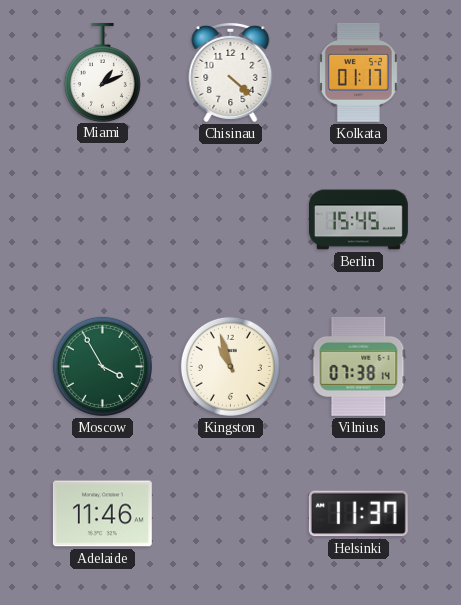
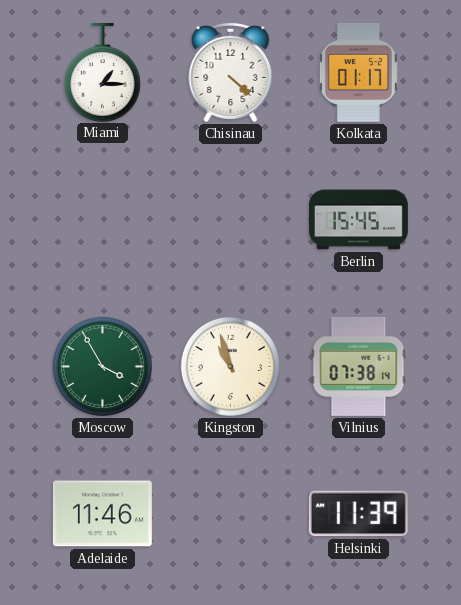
Miami: 1:11 -> 1:15
Helsinki: 11:37 -> 11:39
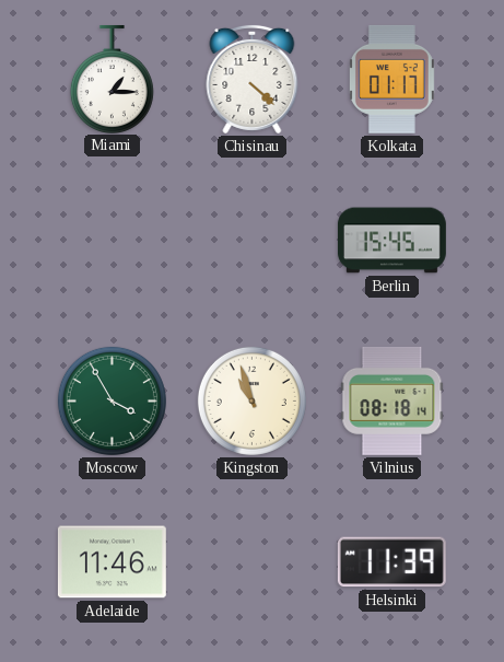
Vilnius: 07:38 -> 08:18
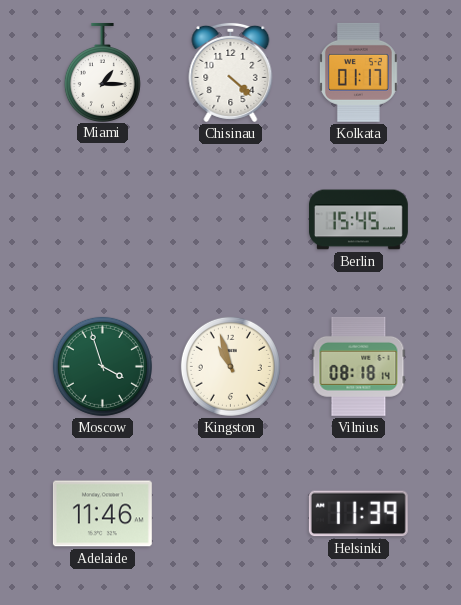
Moscow: 3:55 -> 3:57
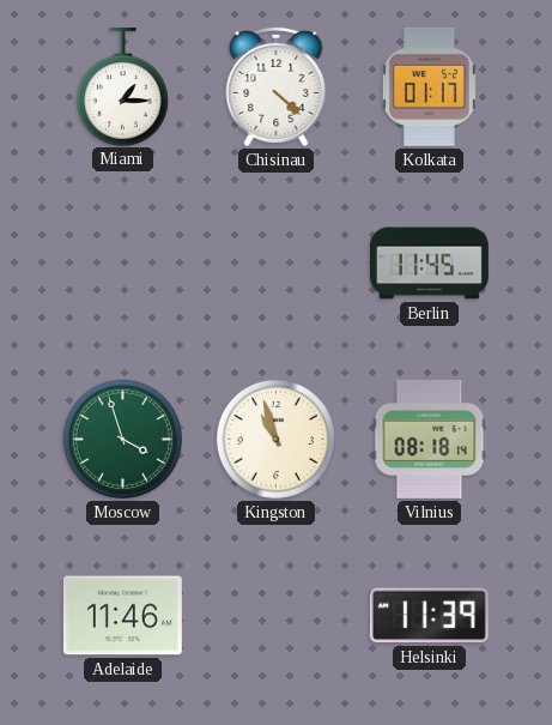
Berlin: 15:45 -> 11:45
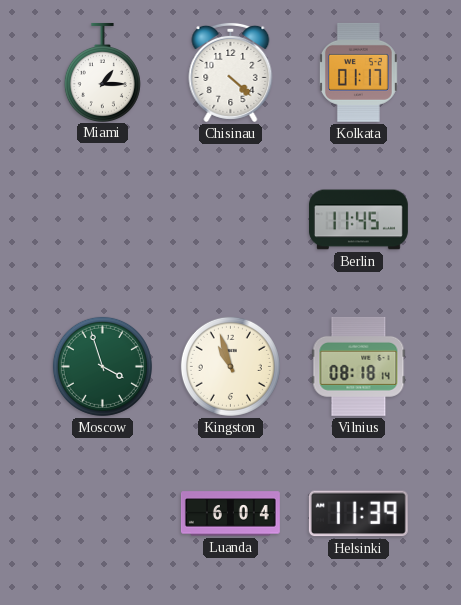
Adelaide: 11:46 -> none
Luanda: none -> 6:04
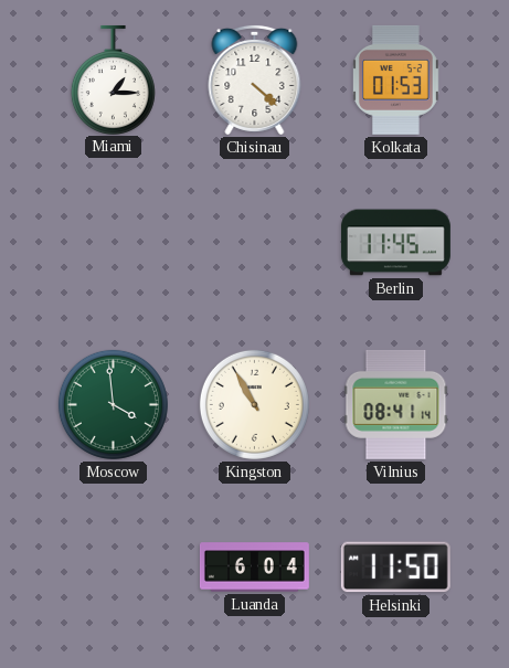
Kolkata: 01:17 -> 01:53
Moscow: 3:57 -> 3:59
Kingston: 10:57 -> 10:55
Vilnius: 08:18 -> 08:41
Helsinki: 11:39 -> 11:50
